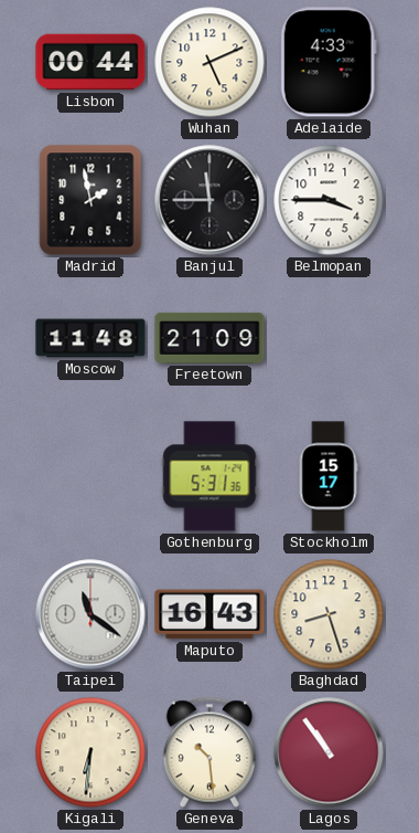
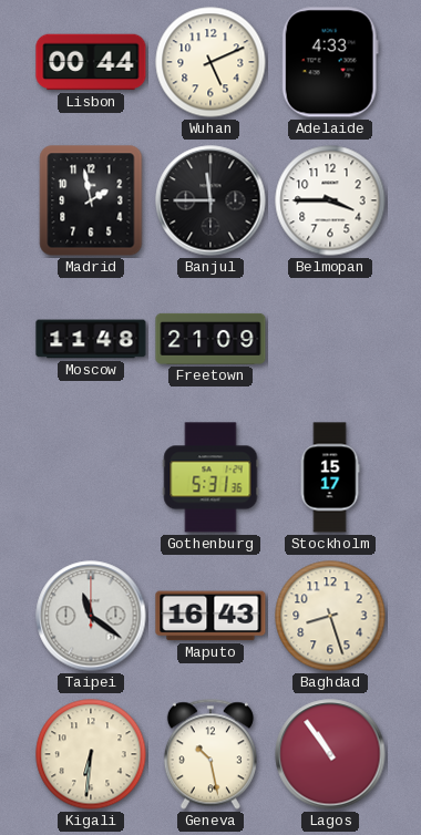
Geneva: 10:29 -> 10:28
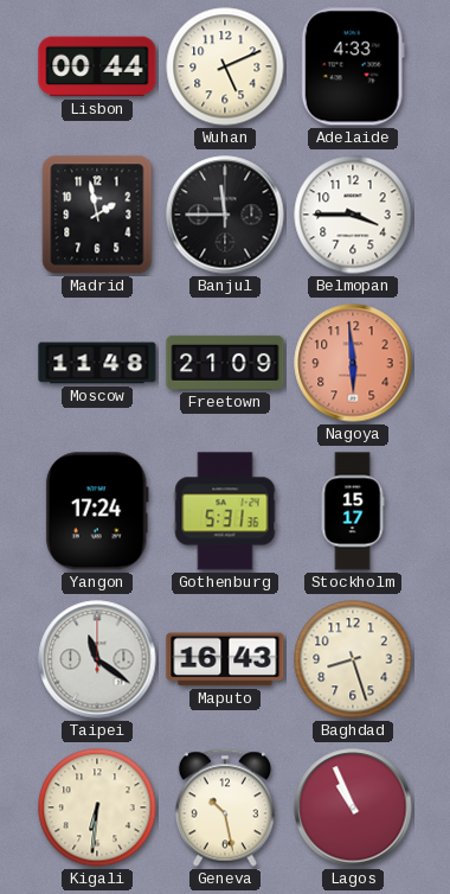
Nagoya: none -> 5:59
Yangon: none -> 17:24
Lagos: 10:54 -> 10:56
